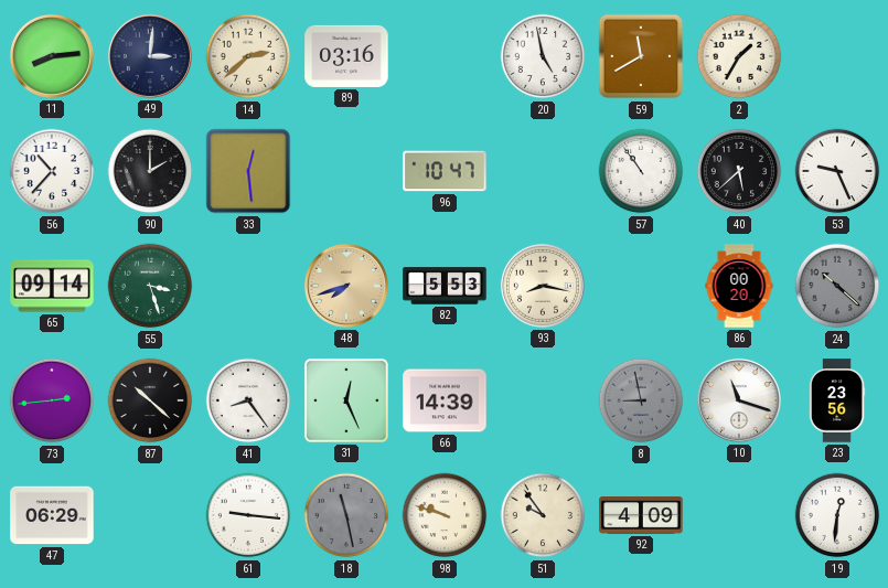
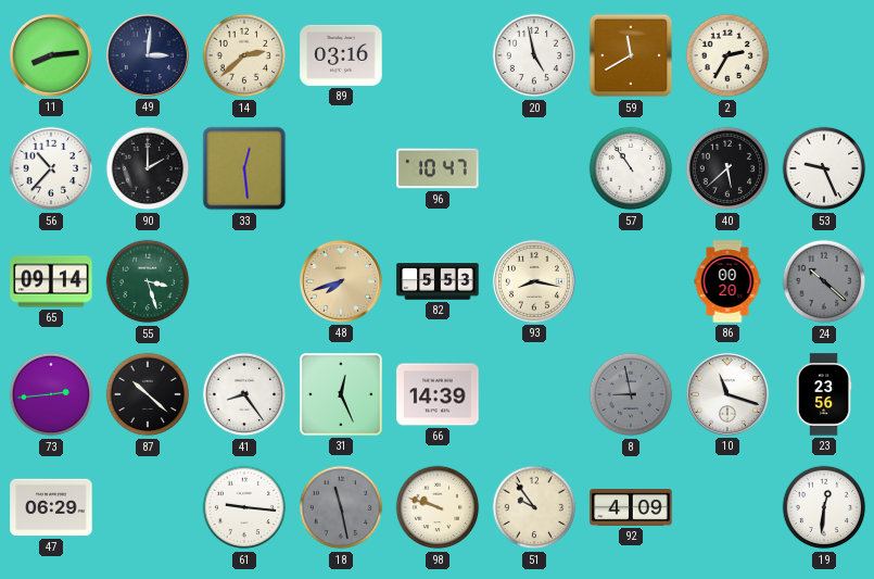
2: 1:35 -> 2:35
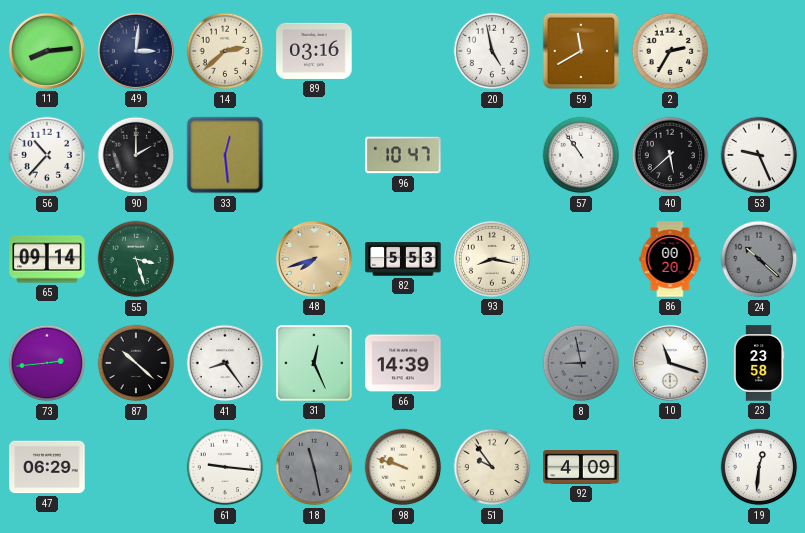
23: 23:56 -> 23:58
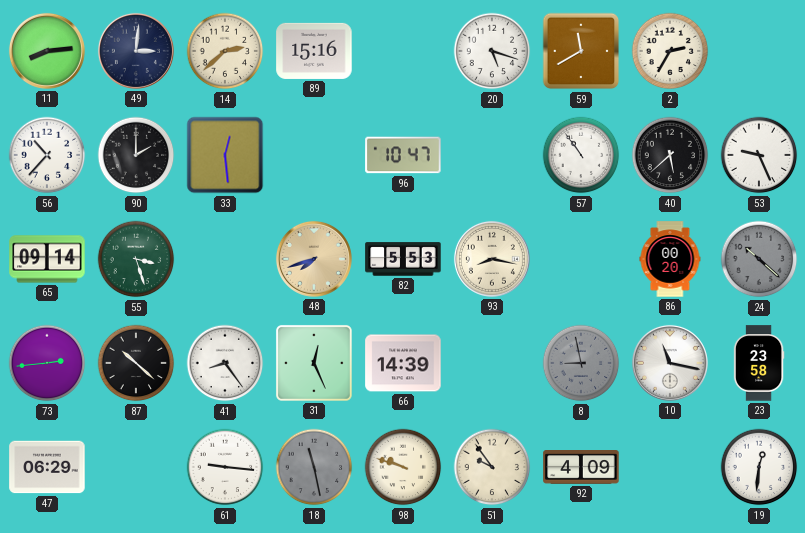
89: 03:16 -> 15:16
20: 4:58 -> 5:18
10: 11:18 -> 11:17
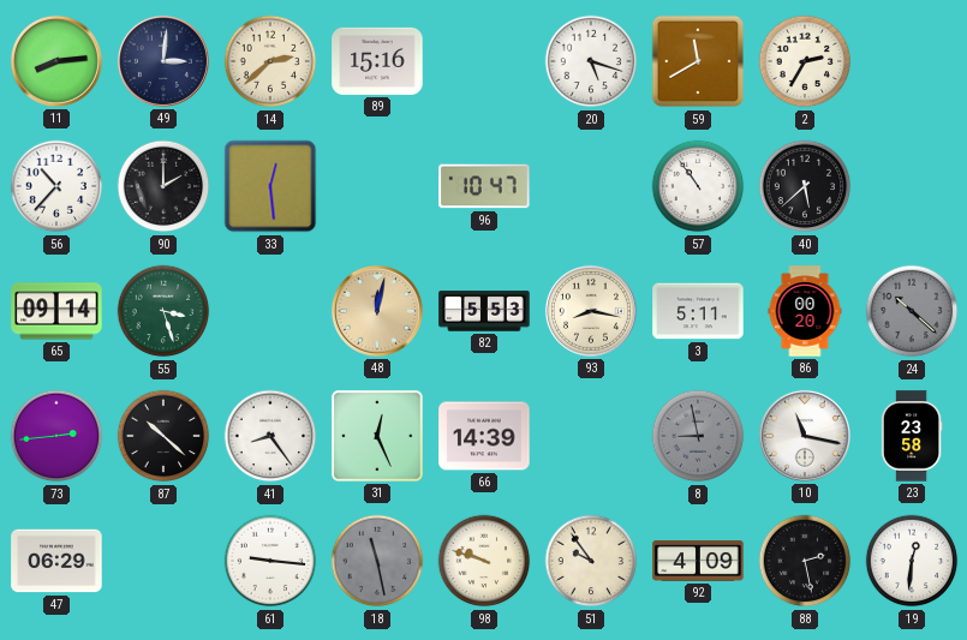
53: 9:26 -> none
48: 7:42 -> 12:02
3: none -> 5:11
88: none -> 2:28
